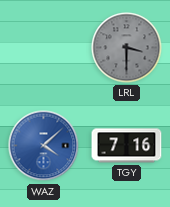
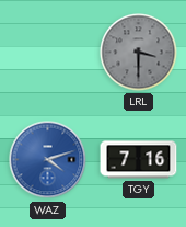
WAZ: 4:08 -> 4:12
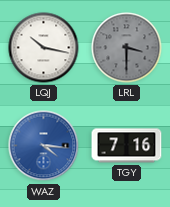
LQJ: none -> 10:17
WAZ: 4:12 -> 4:16
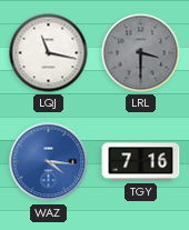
LQJ: 10:17 -> 11:17
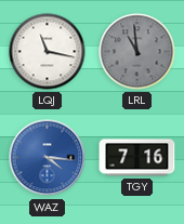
LRL: 3:30 -> 10:59
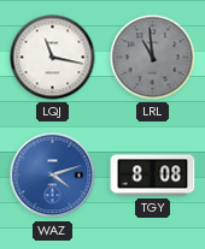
WAZ: 4:16 -> 4:12
TGY: 7:16 -> 8:08
